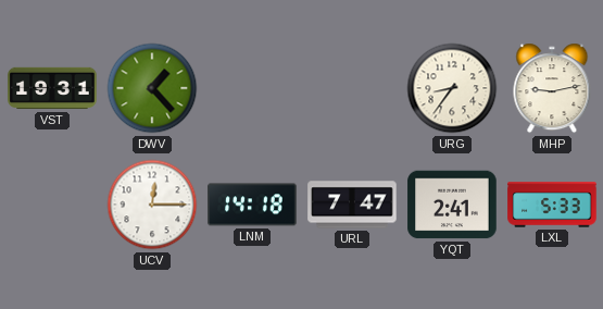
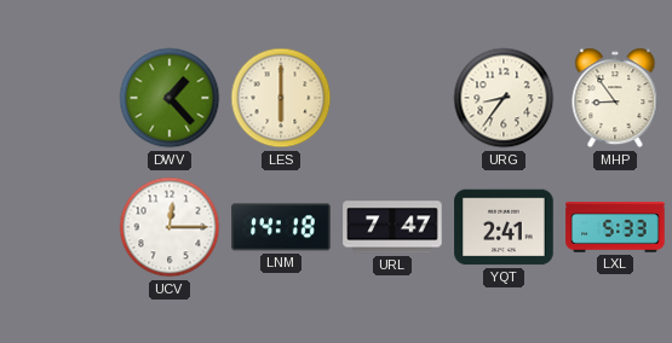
VST: 19:31 -> none
LES: none -> 6:00
MHP: 9:13 -> 8:54
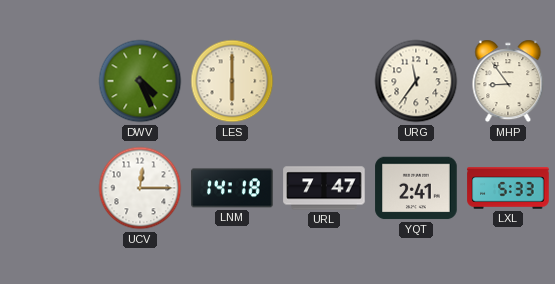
DWV: 1:23 -> 4:26
URG: 8:36 -> 11:36
